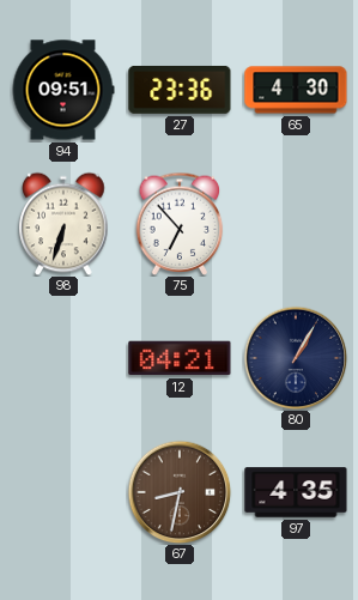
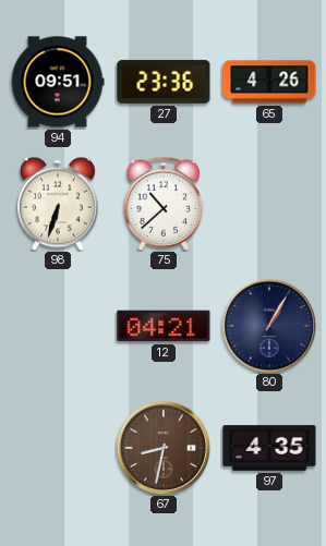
65: 4:30 -> 4:26
75: 6:53 -> 10:38
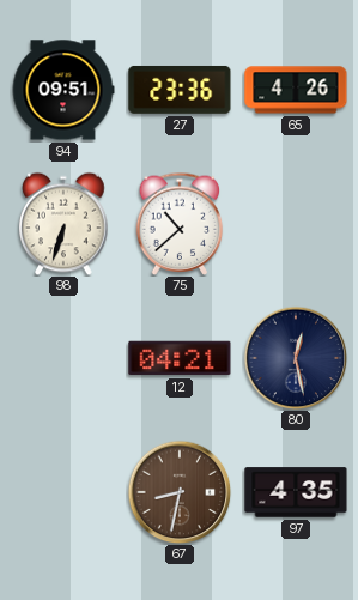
80: 1:05 -> 12:28
